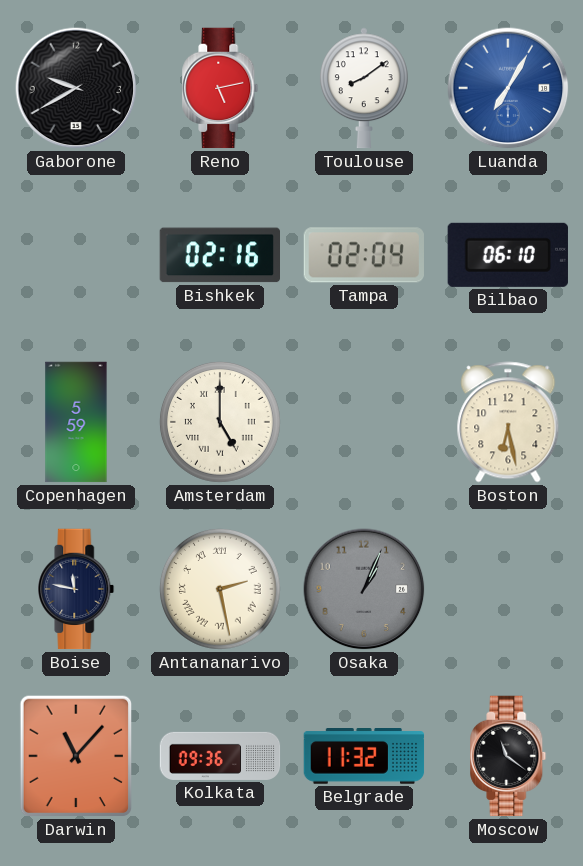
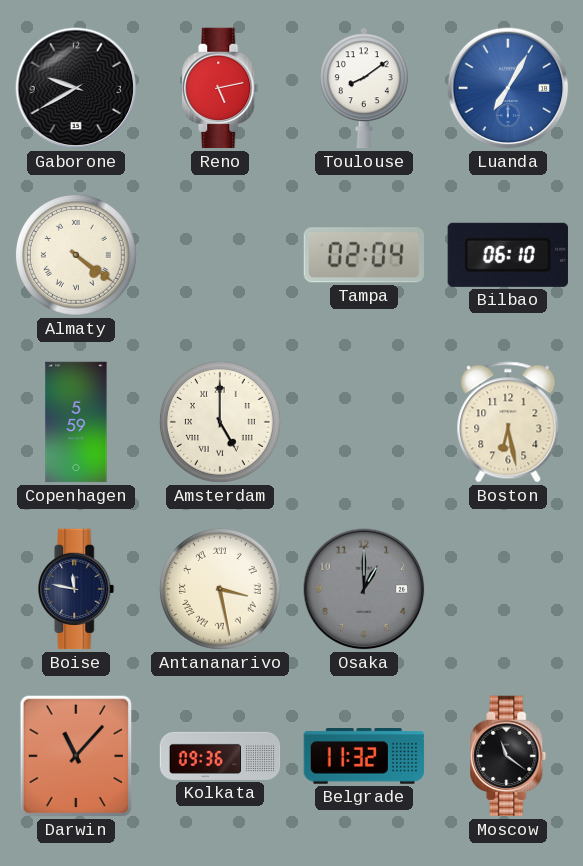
Almaty: none -> 4:21
Bishkek: 02:16 -> none
Antananarivo: 2:28 -> 3:28
Osaka: 1:04 -> 1:00
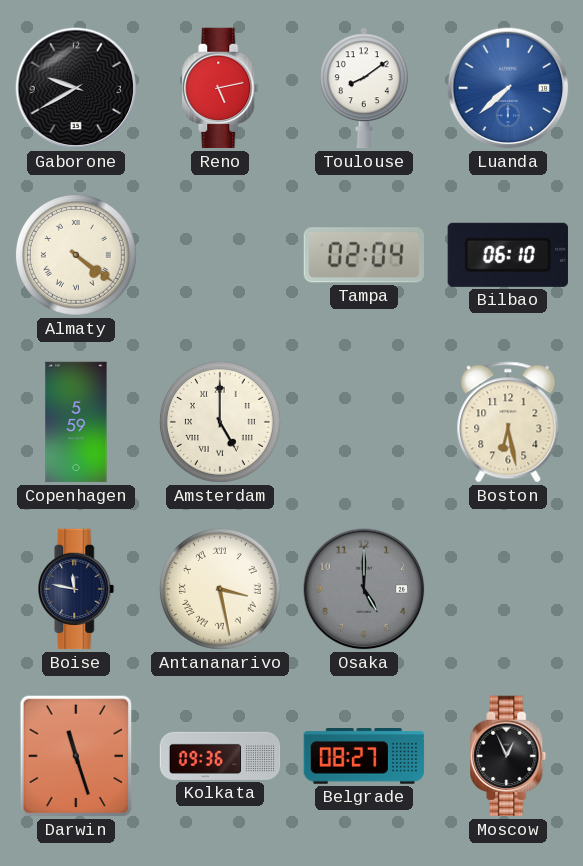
Luanda: 7:05 -> 7:38
Osaka: 1:00 -> 5:00
Darwin: 11:07 -> 11:27
Belgrade: 11:32 -> 08:27
Moscow: 11:21 -> 12:56
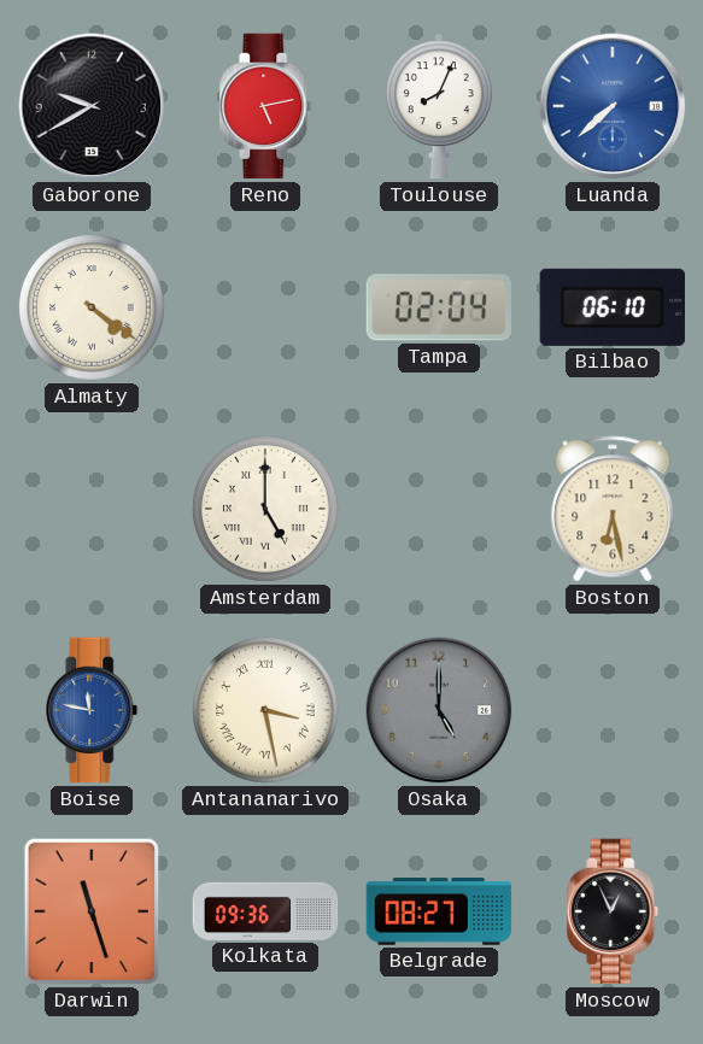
Toulouse: 8:09 -> 8:04
Copenhagen: 5:59 -> none
Boise dial: navy -> blue
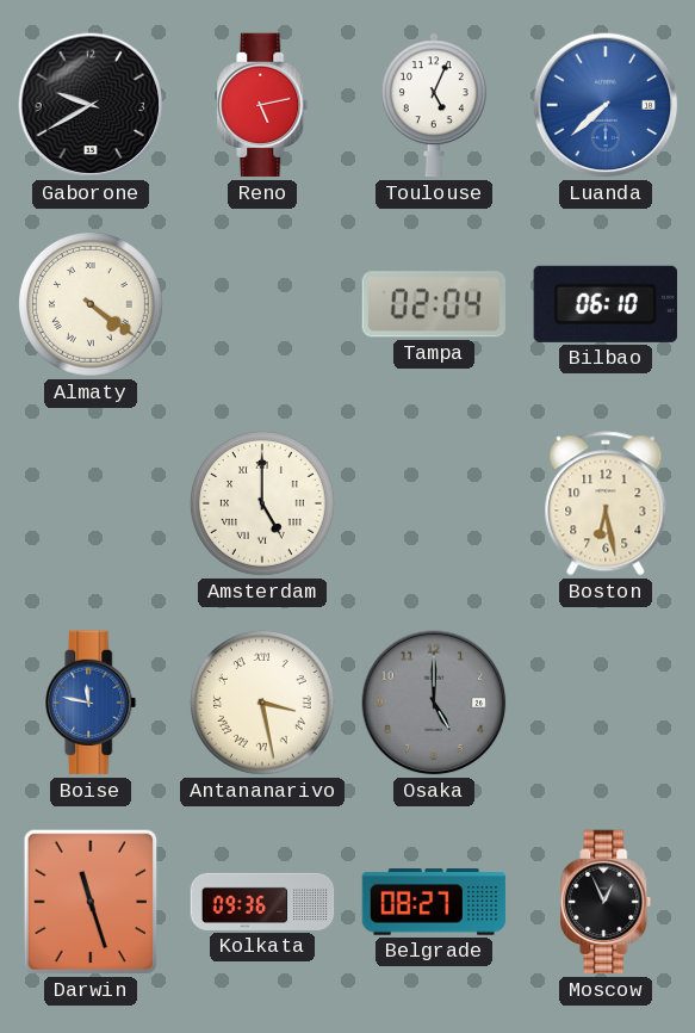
Toulouse: 8:04 -> 5:04
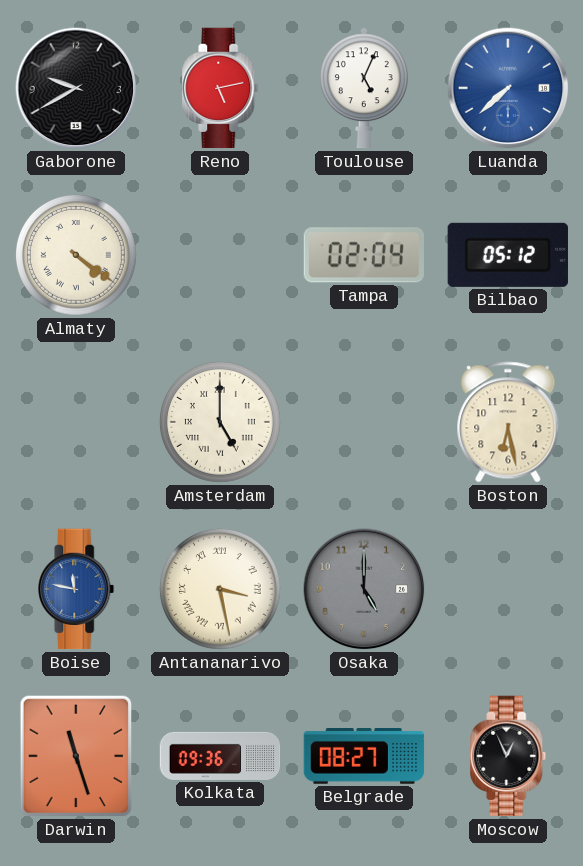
Bilbao: 06:10 -> 05:12
